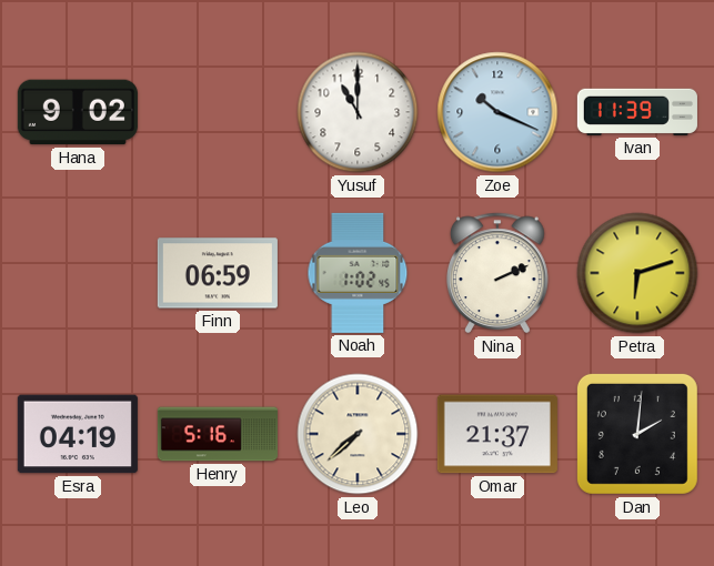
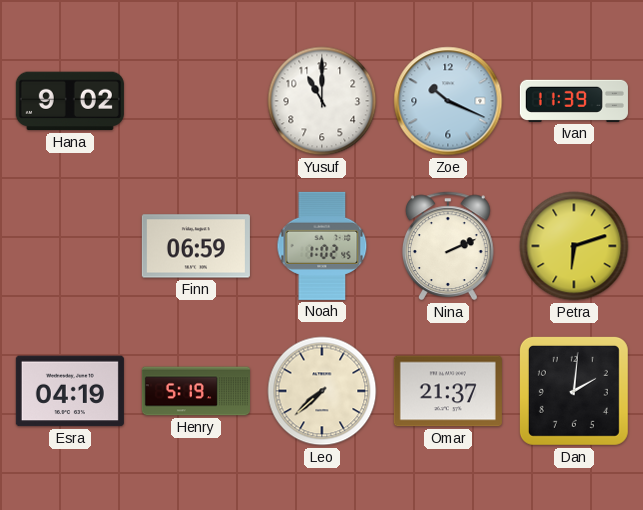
Henry: 5:16 -> 5:19
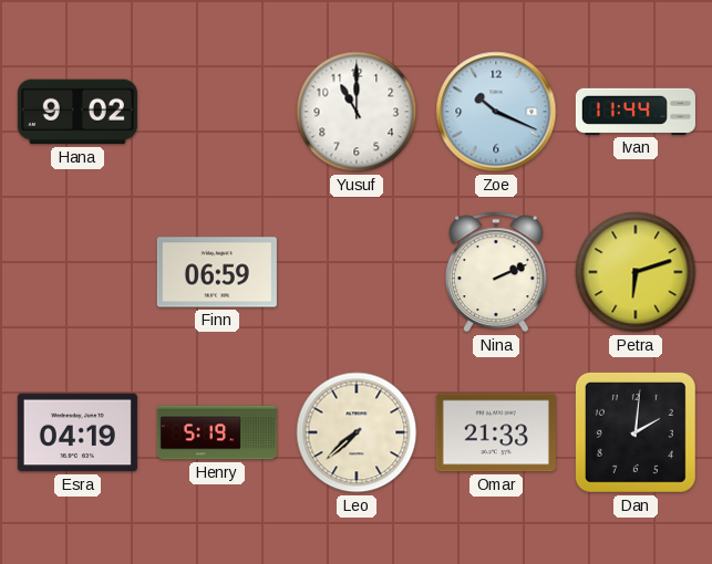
Ivan: 11:39 -> 11:44
Noah: 1:02 -> none
Omar: 21:37 -> 21:33
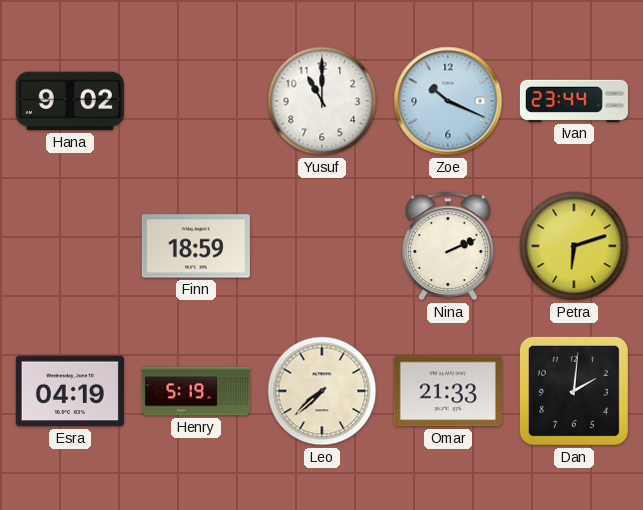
Ivan: 11:44 -> 23:44
Finn: 06:59 -> 18:59
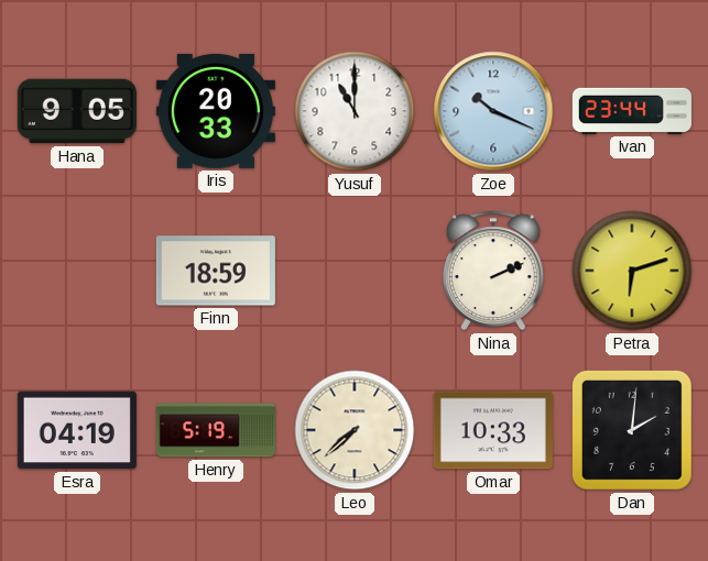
Hana: 9:02 -> 9:05
Iris: none -> 20:33
Omar: 21:33 -> 10:33
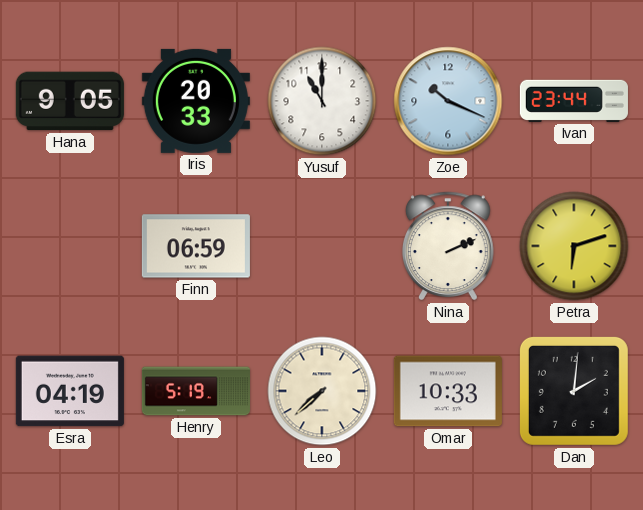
Finn: 18:59 -> 06:59
